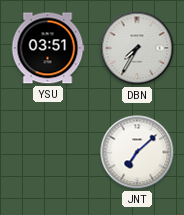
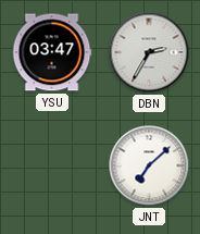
YSU: 03:51 -> 03:47
DBN: 7:35 -> 2:35
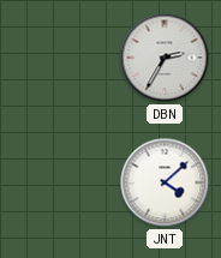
YSU: 03:47 -> none
JNT: 7:08 -> 4:08
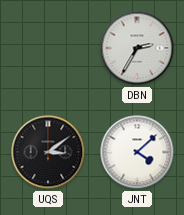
UQS: none -> 3:09
